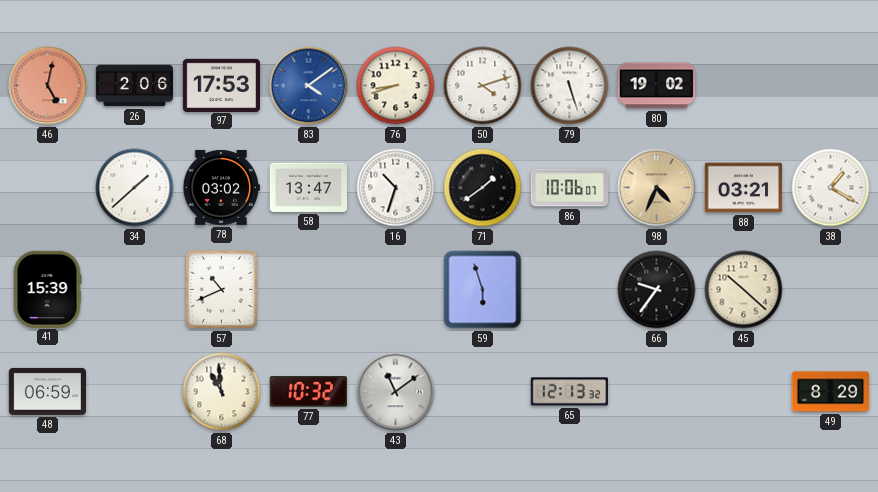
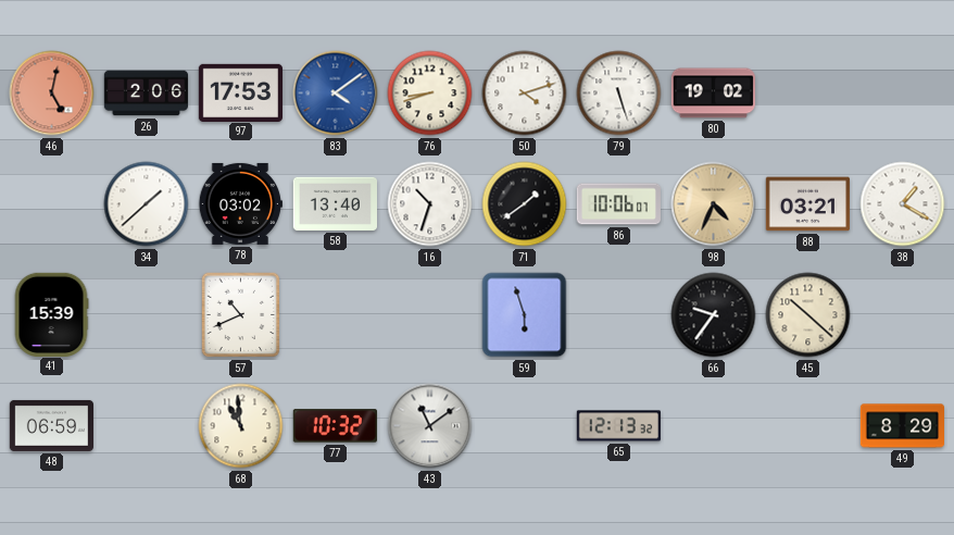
58: 13:47 -> 13:40
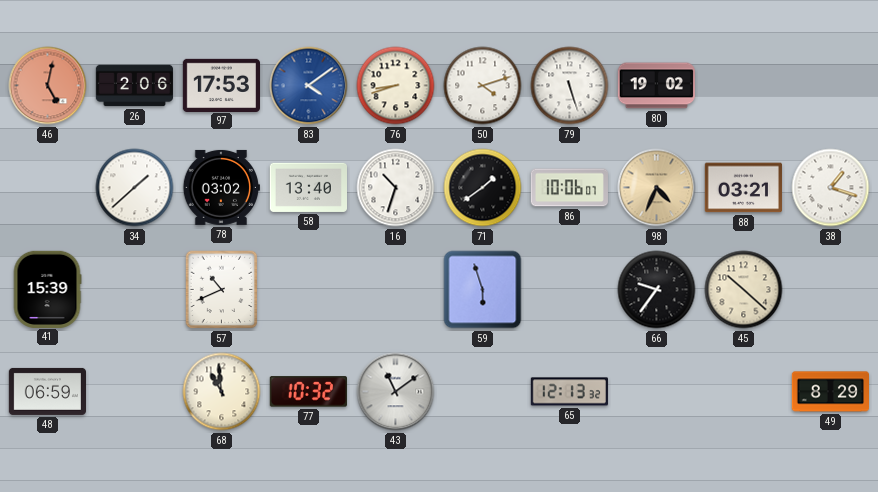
38: 1:20 -> 1:18
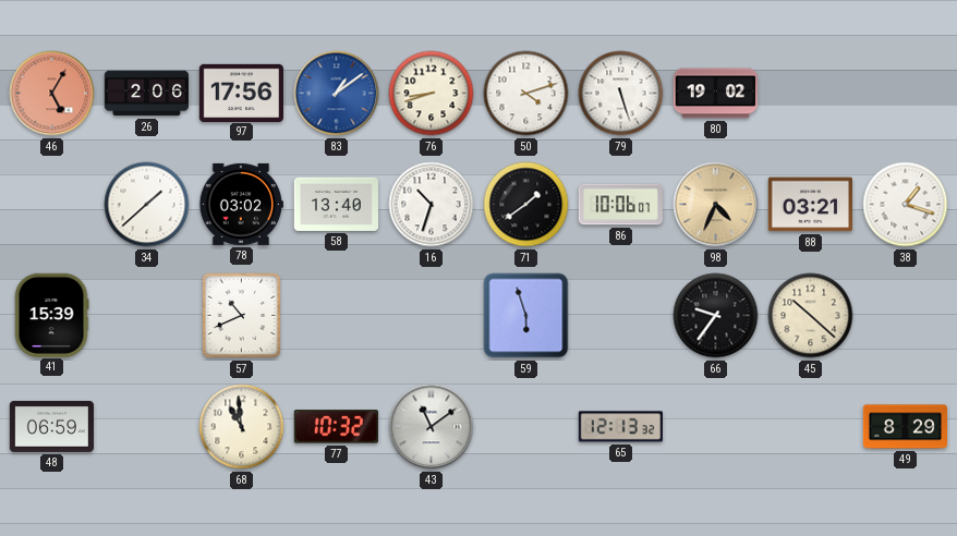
46: 5:02 -> 5:05
97: 17:53 -> 17:56
83: 4:09 -> 1:09
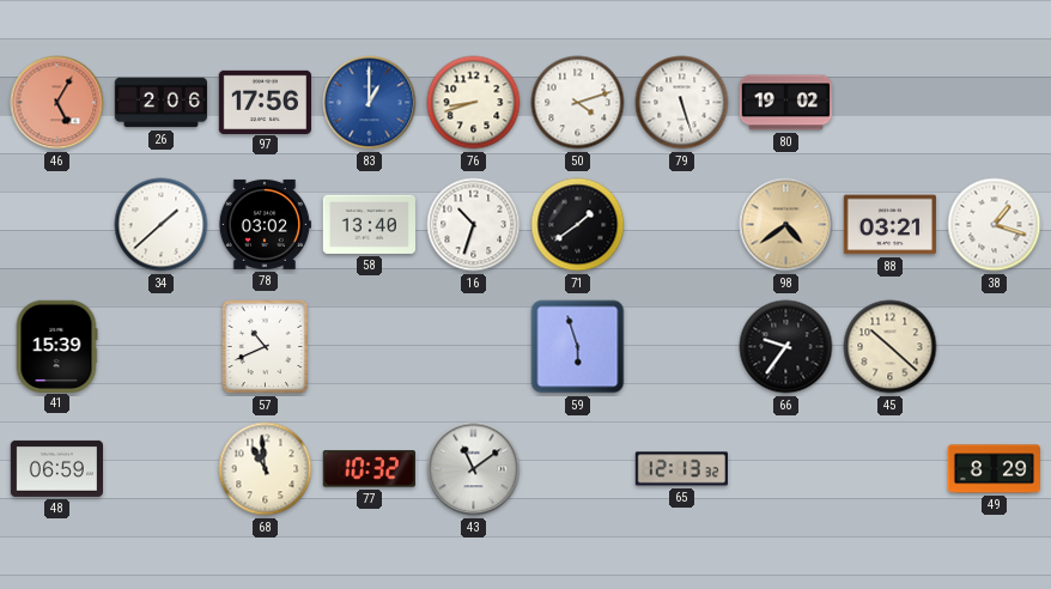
83: 1:09 -> 1:00
86: 10:06 -> none
98: 4:34 -> 4:39
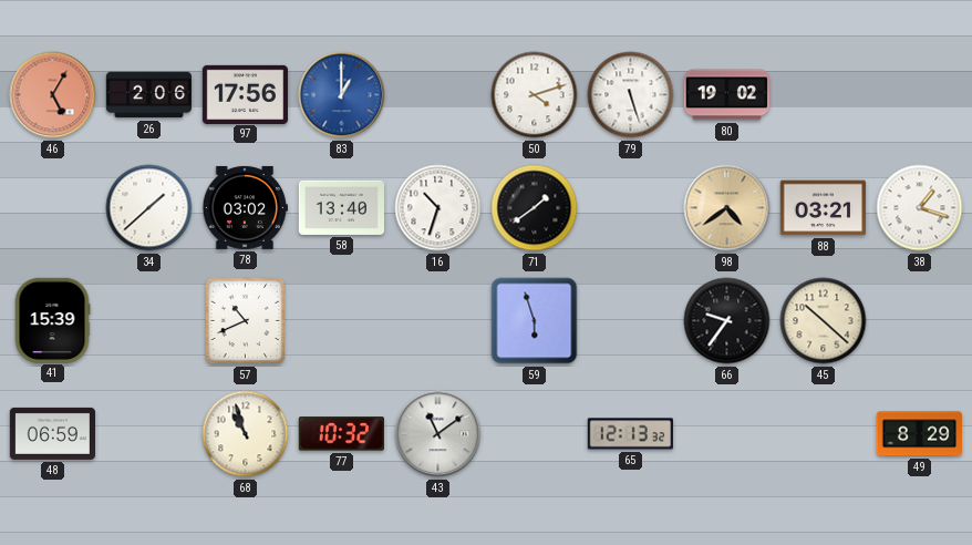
76: 8:42 -> none
68: 10:59 -> 10:57
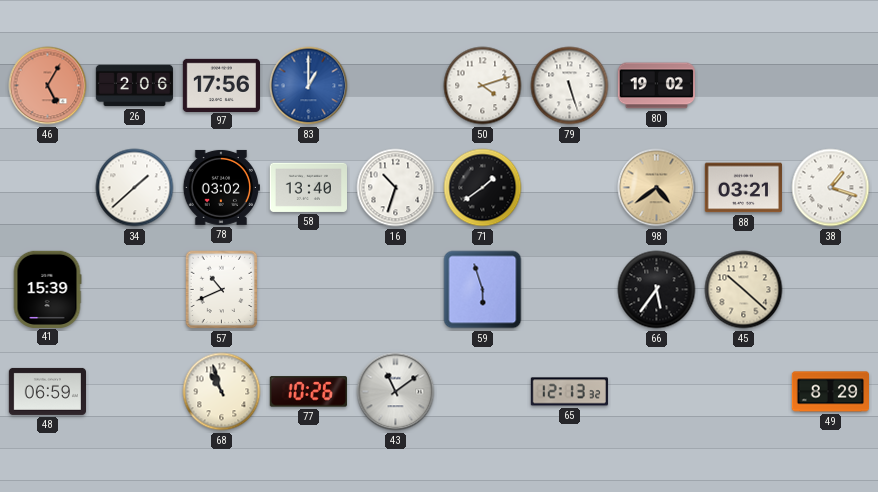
66: 9:36 -> 5:36
77: 10:32 -> 10:26
